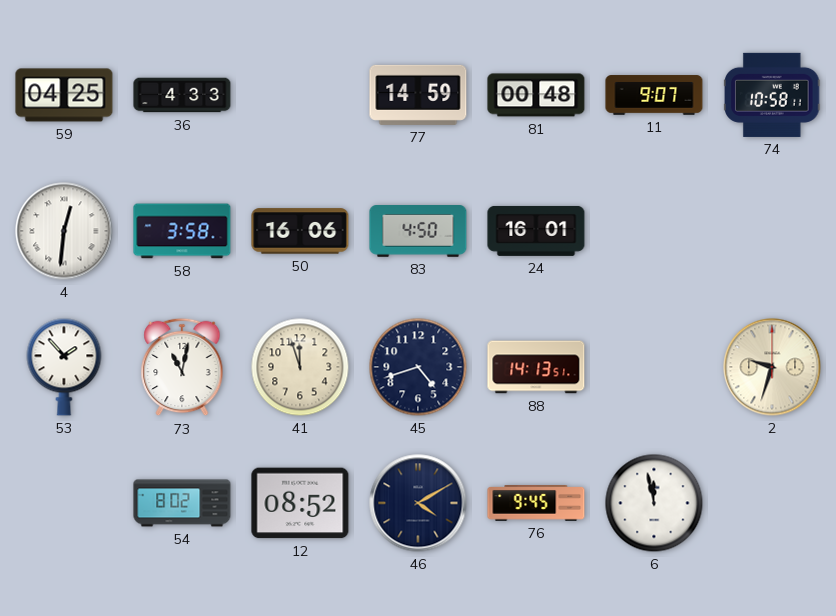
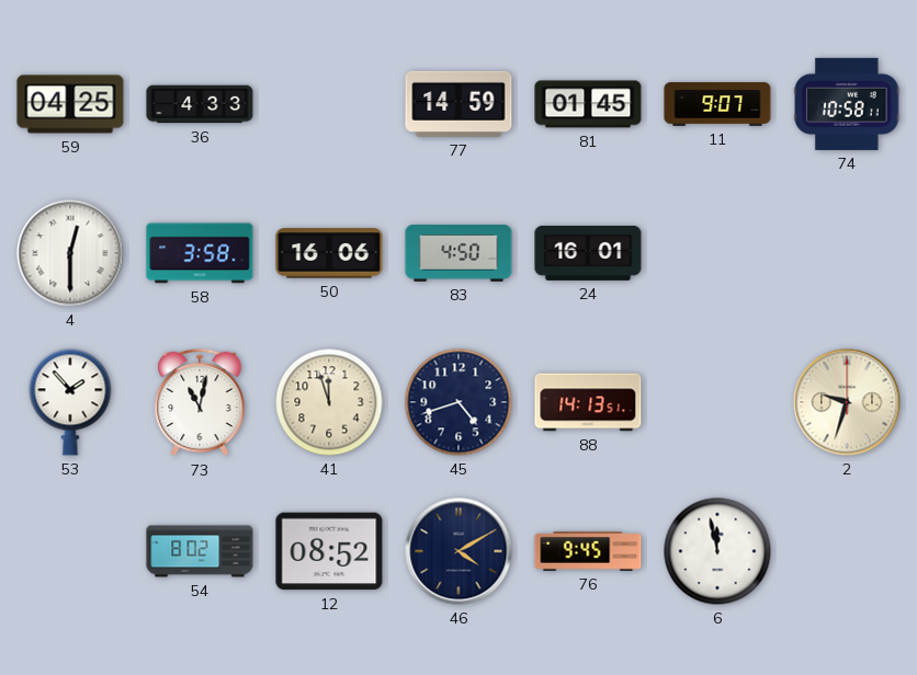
81: 00:48 -> 01:45
4: 12:31 -> 12:30
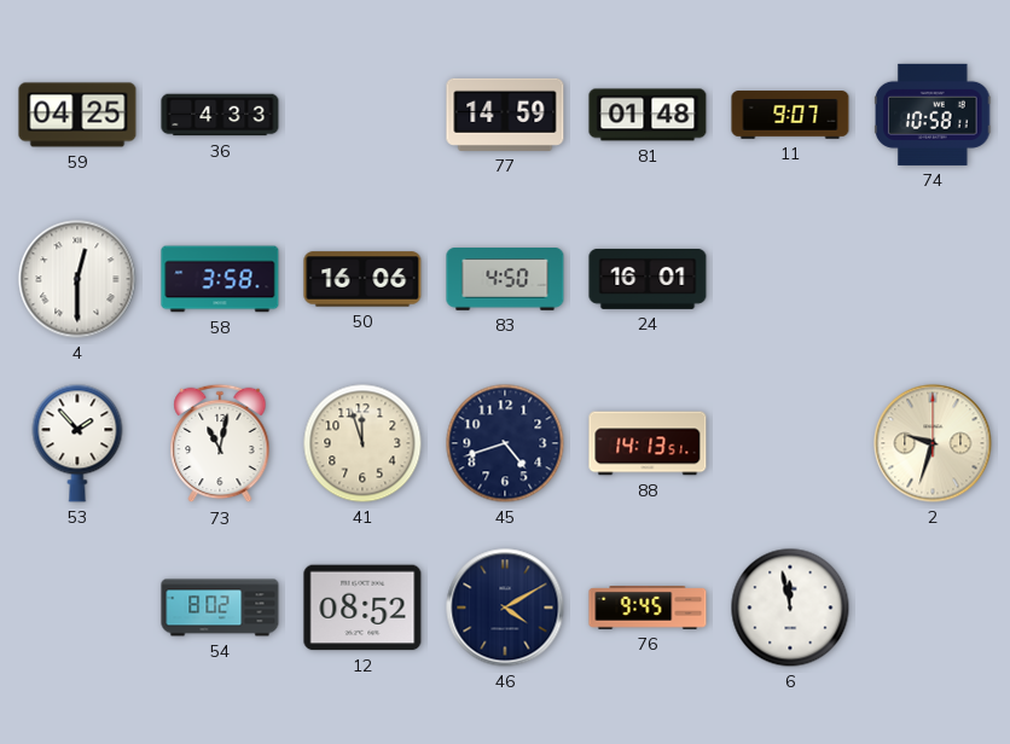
81: 01:45 -> 01:48
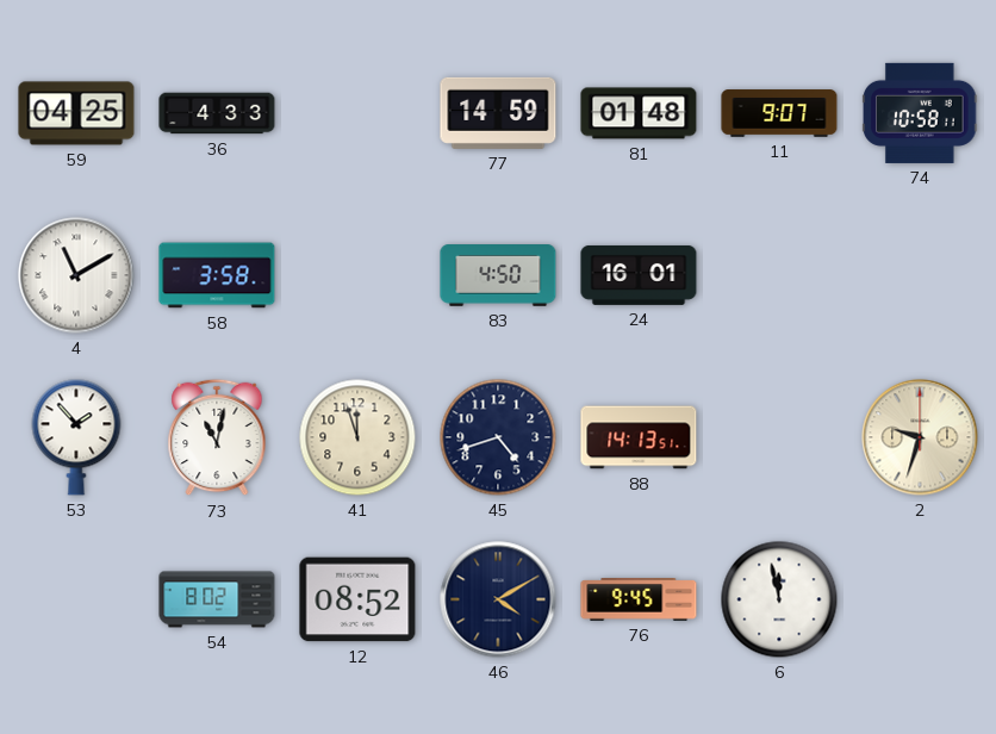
4: 12:30 -> 11:10
50: 16:06 -> none
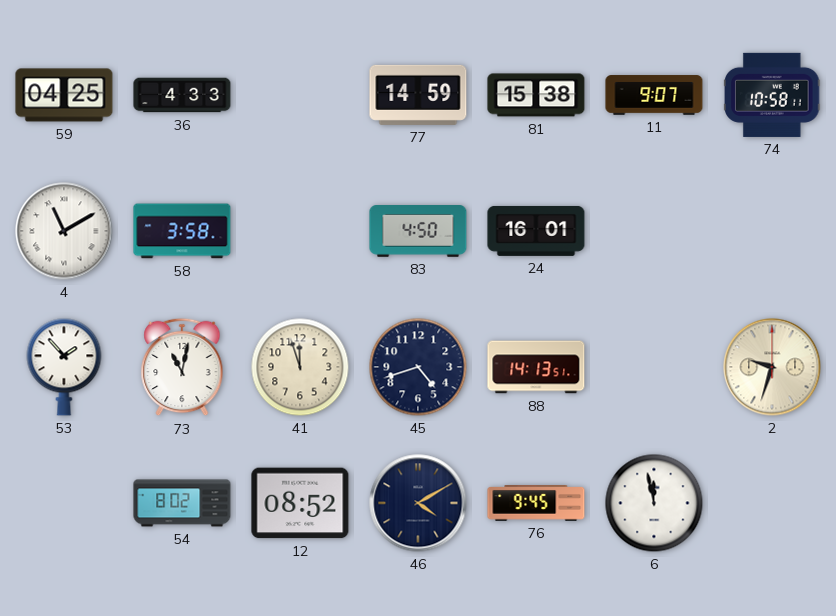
81: 01:48 -> 15:38
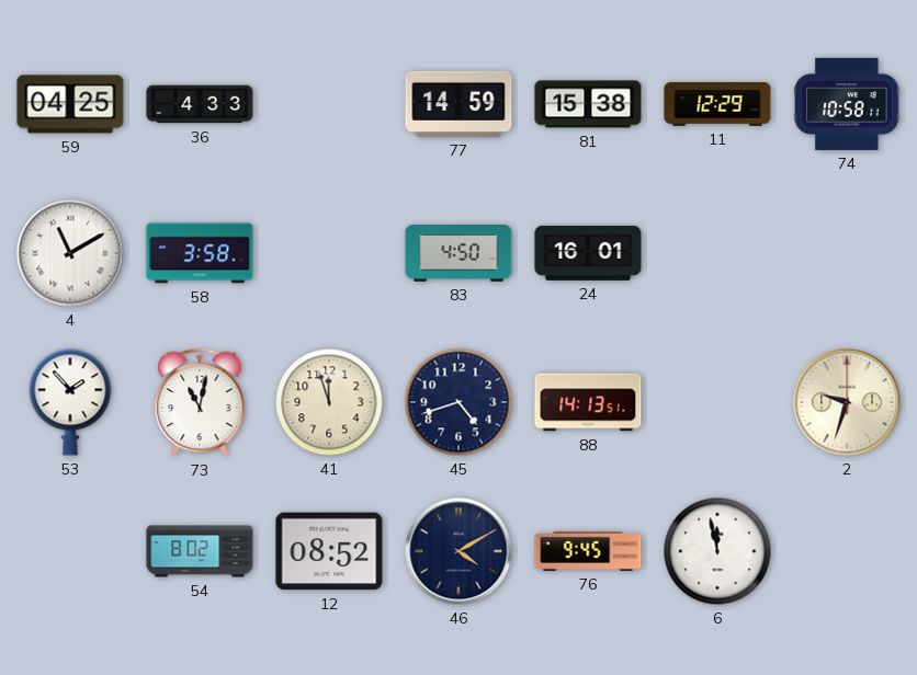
11: 9:07 -> 12:29
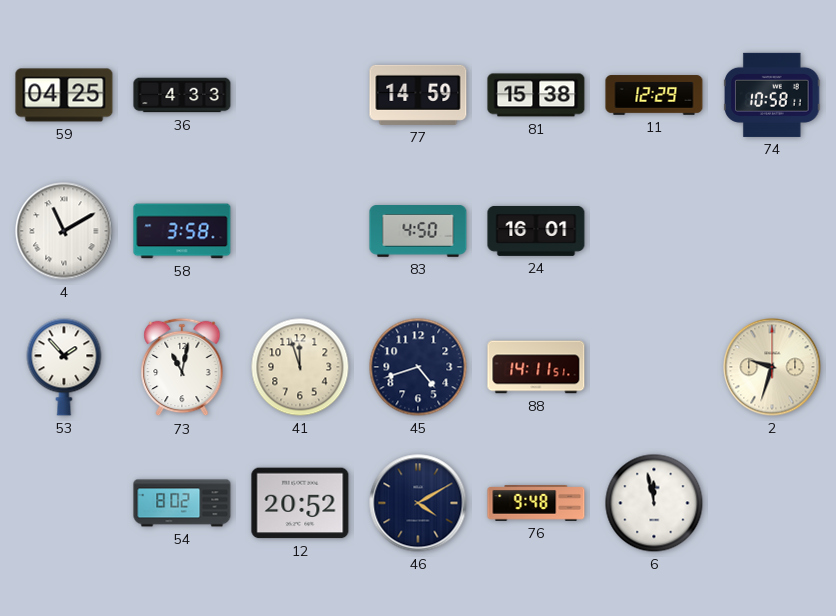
88: 14:13 -> 14:11
12: 08:52 -> 20:52
76: 9:45 -> 9:48
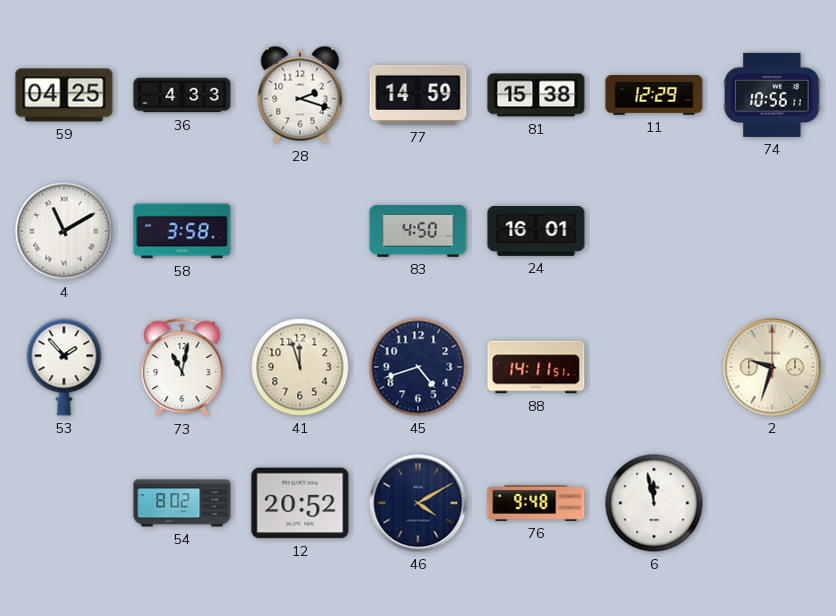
28: none -> 2:18
74: 10:58 -> 10:56
